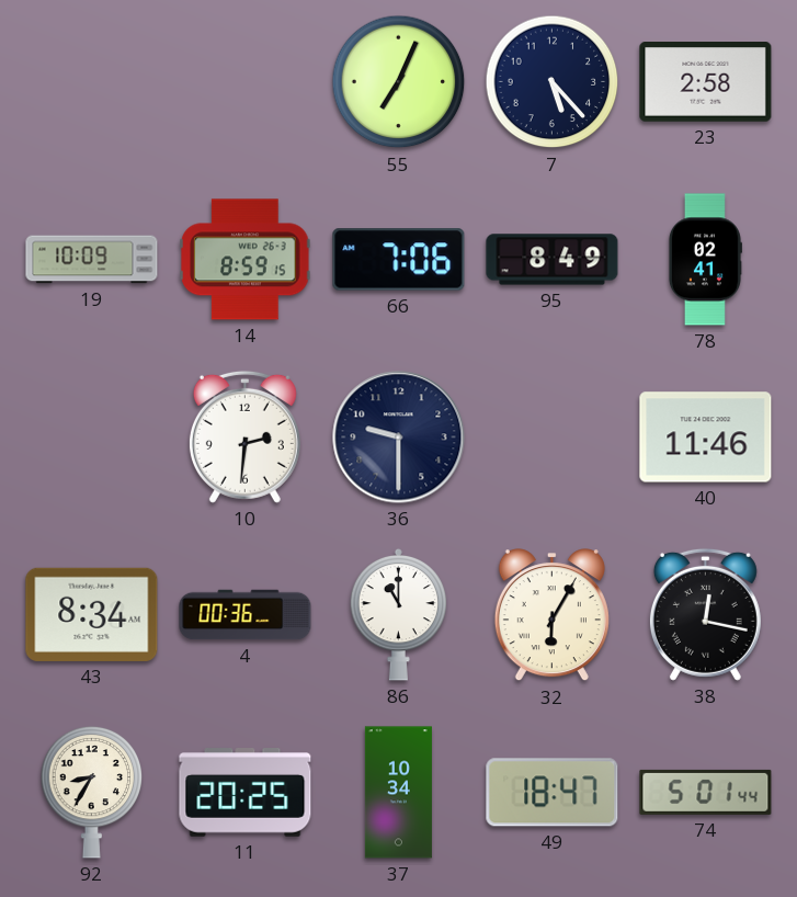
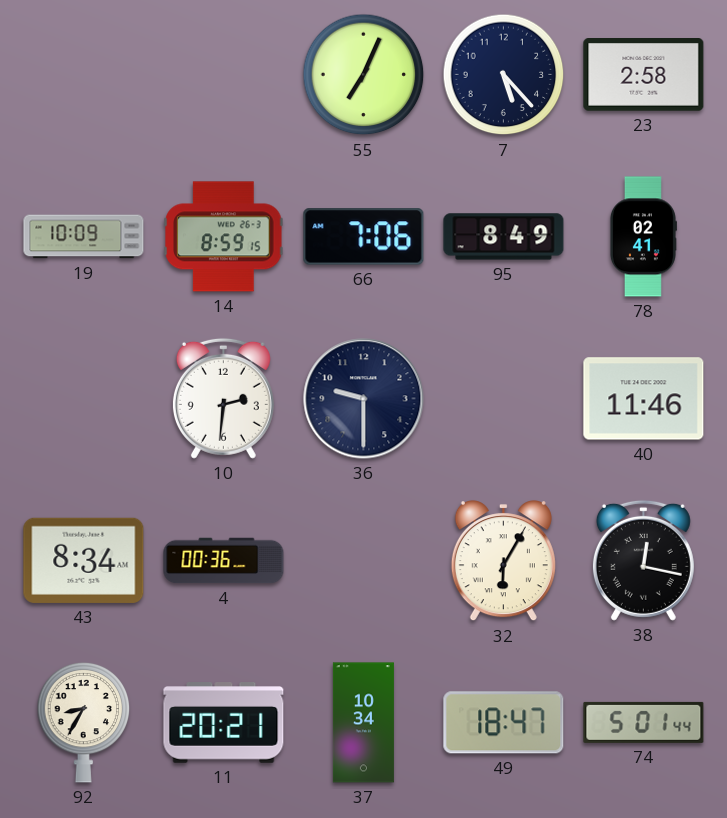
86: 11:00 -> none
11: 20:25 -> 20:21
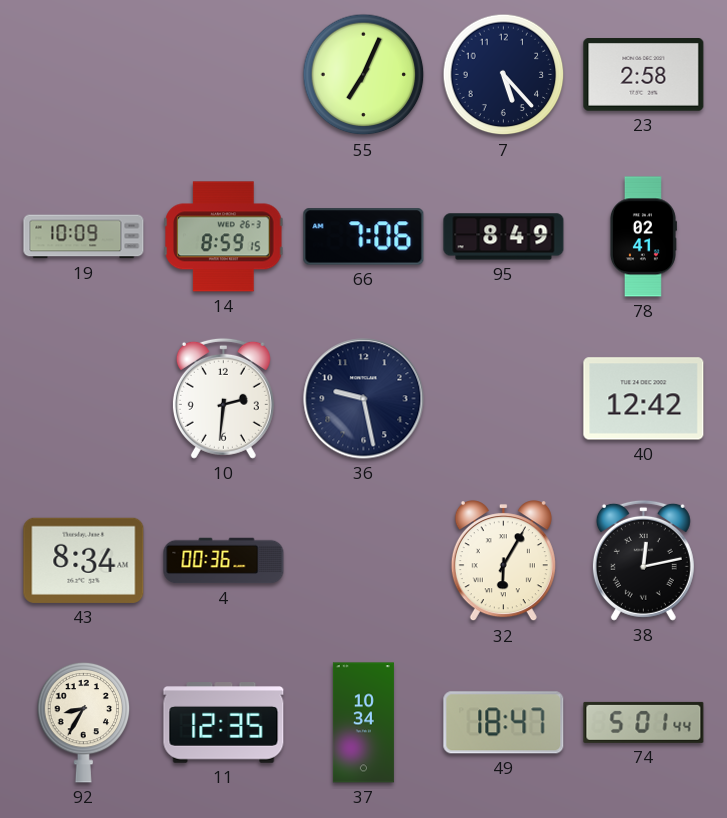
36: 9:30 -> 9:28
40: 11:46 -> 12:42
38: 12:17 -> 12:13
11: 20:21 -> 12:35
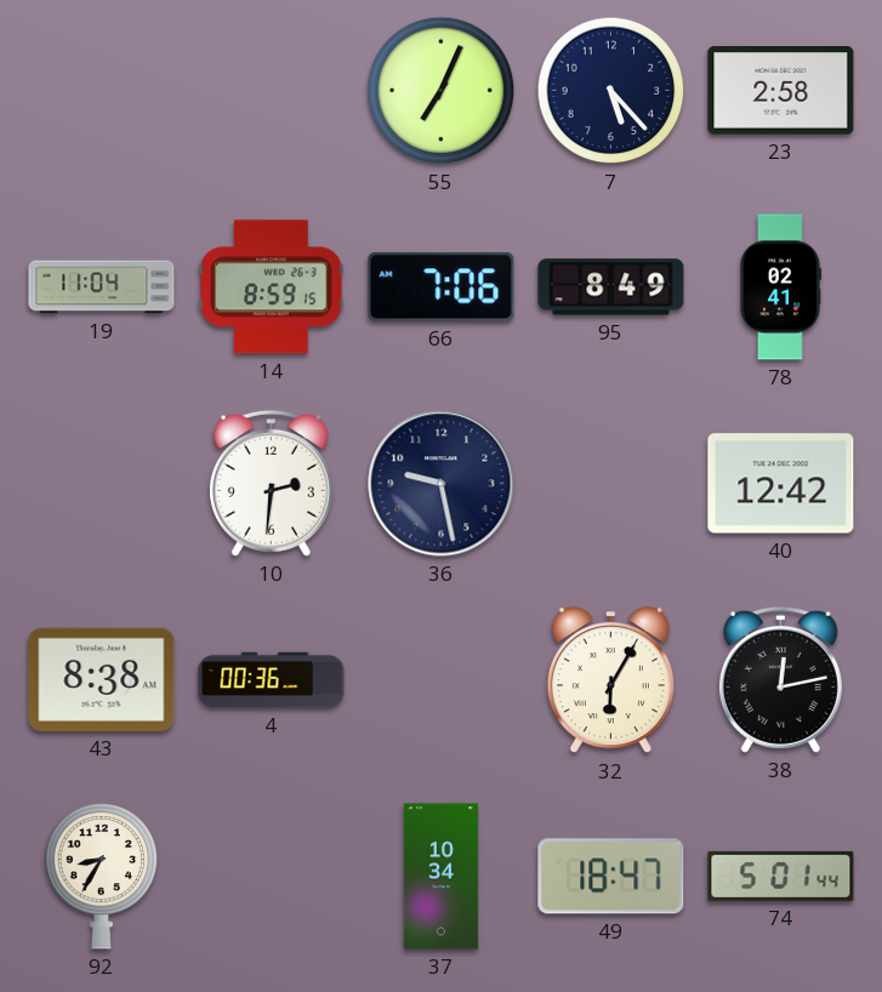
19: 10:09 -> 11:04
43: 8:34 -> 8:38
11: 12:35 -> none
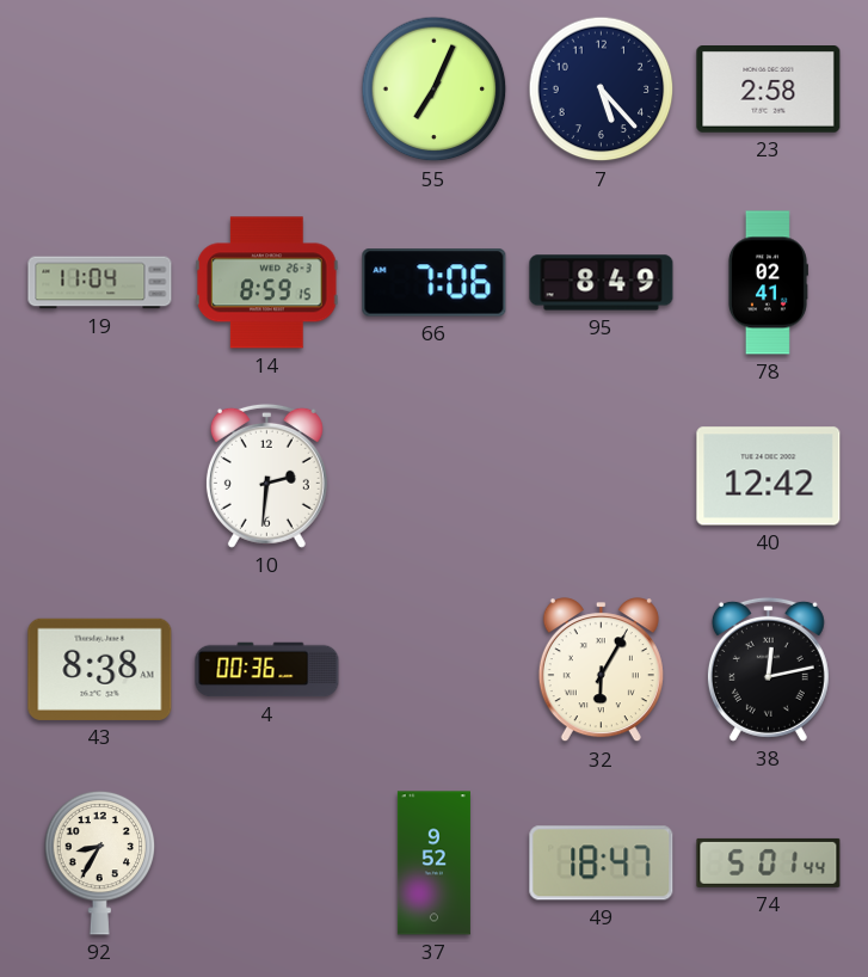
36: 9:28 -> none
37: 10:34 -> 9:52
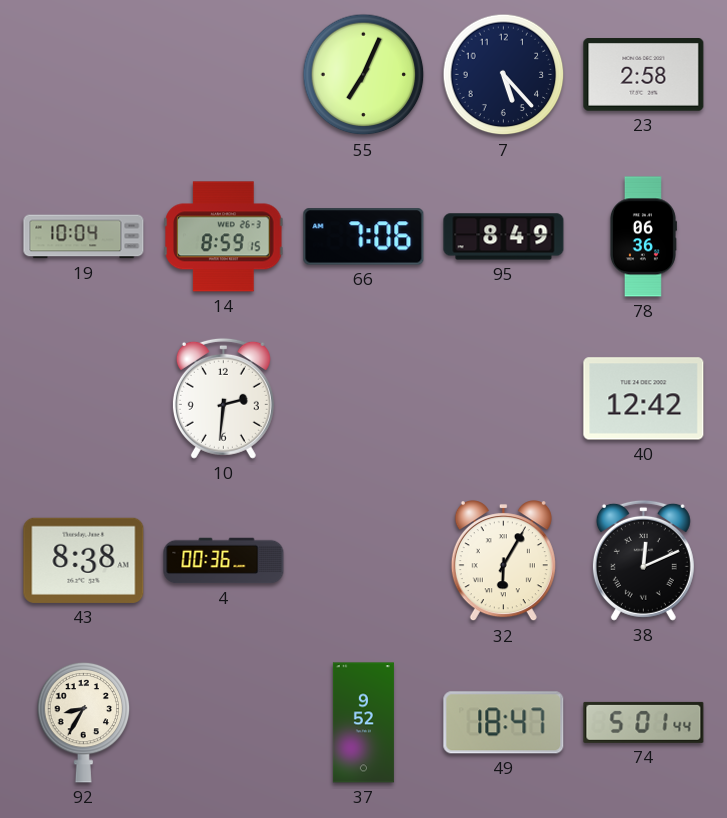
19: 11:04 -> 10:04
78: 02:41 -> 06:36
38: 12:13 -> 12:11
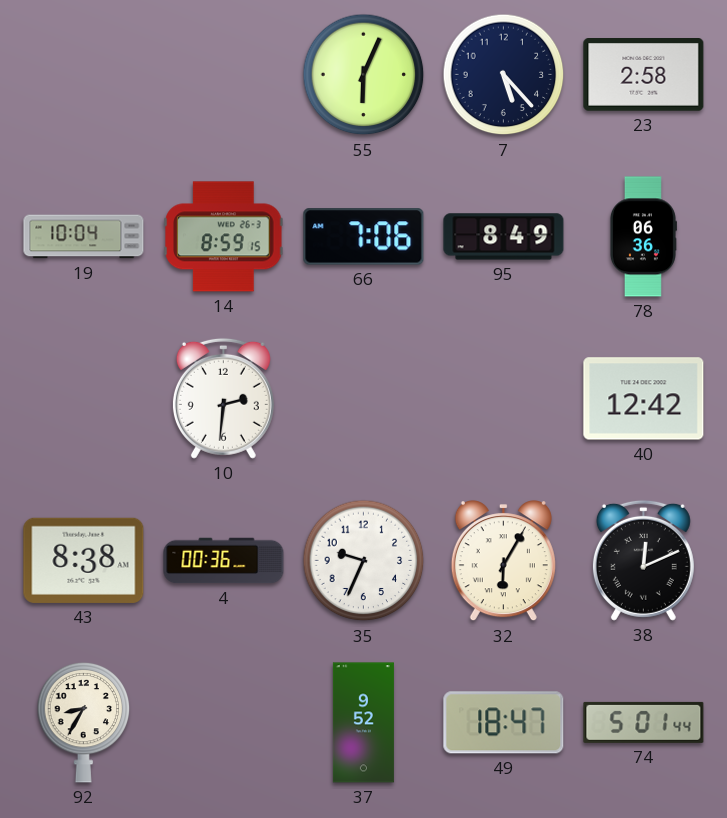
55: 7:04 -> 6:04
35: none -> 9:34
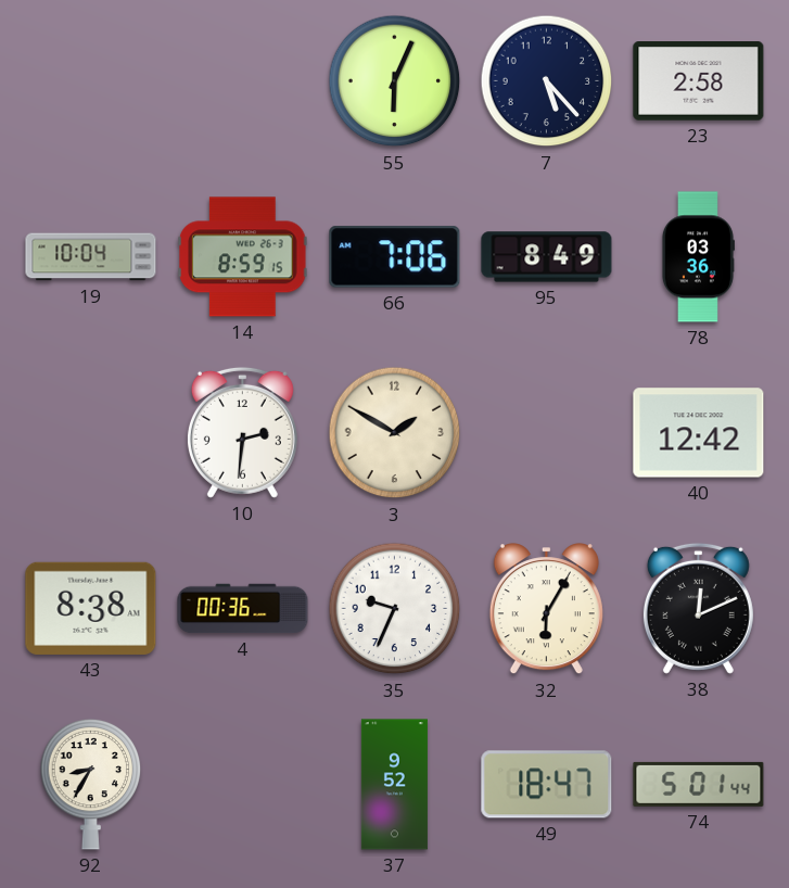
78: 06:36 -> 03:36
3: none -> 1:50
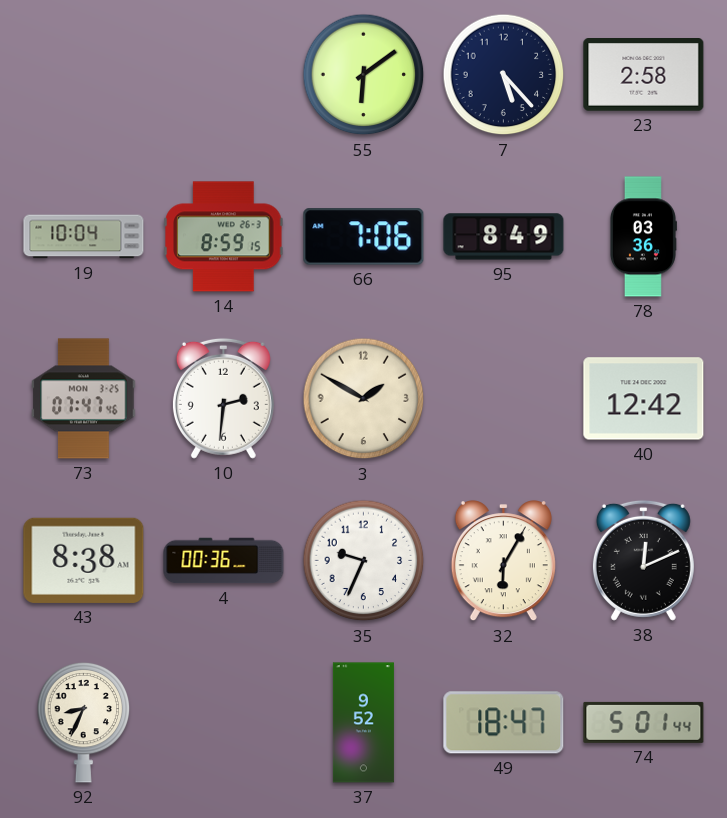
55: 6:04 -> 6:09
73: none -> 07:47
92: 8:35 -> 8:34
